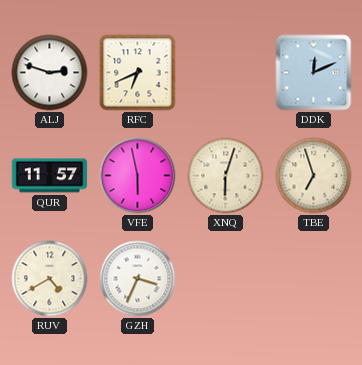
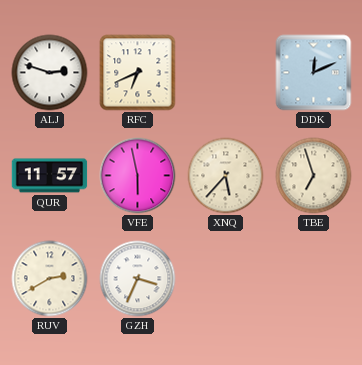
XNQ: 6:03 -> 5:37
RUV: 4:40 -> 2:40
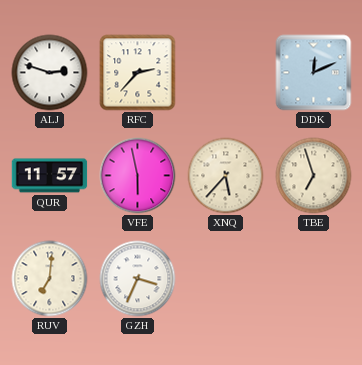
RFC: 6:41 -> 2:37
RUV: 2:40 -> 7:01
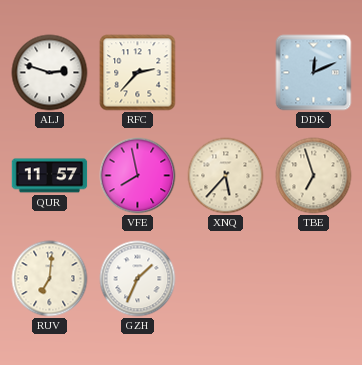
VFE: 5:58 -> 7:58
GZH: 3:34 -> 1:34
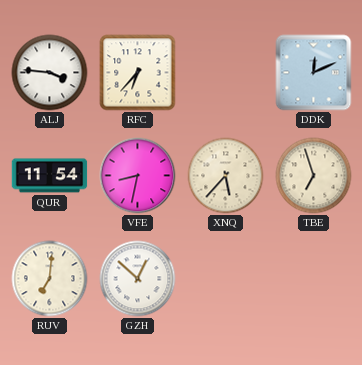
ALJ: 2:48 -> 3:46
RFC: 2:37 -> 6:37
QUR: 11:57 -> 11:54
VFE: 7:58 -> 8:32
GZH: 1:34 -> 12:52
